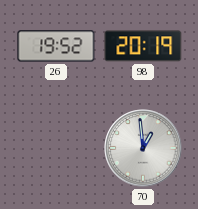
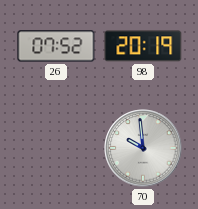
26: 19:52 -> 07:52
70: 12:59 -> 9:59
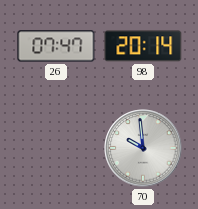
26: 07:52 -> 07:47
98: 20:19 -> 20:14
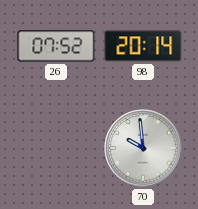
26: 07:47 -> 07:52
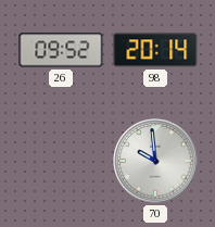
26: 07:52 -> 09:52
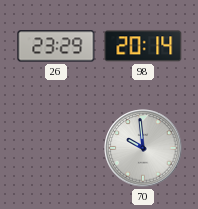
26: 09:52 -> 23:29
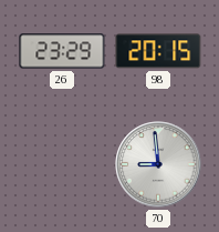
98: 20:14 -> 20:15
70: 9:59 -> 8:59
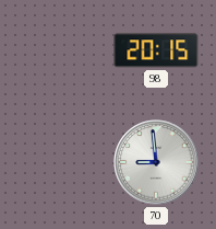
26: 23:29 -> none
